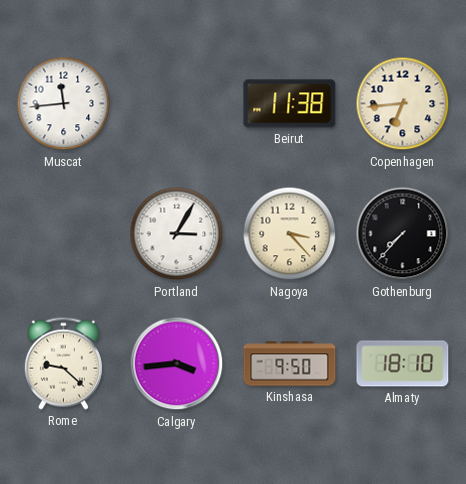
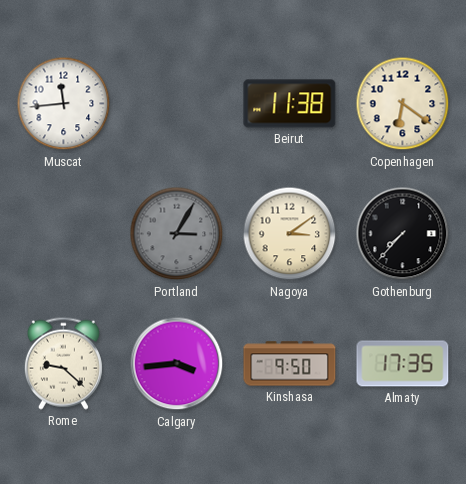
Copenhagen: 6:44 -> 6:21
Portland dial: white -> grey
Nagoya: 3:23 -> 3:09
Almaty: 18:10 -> 17:35
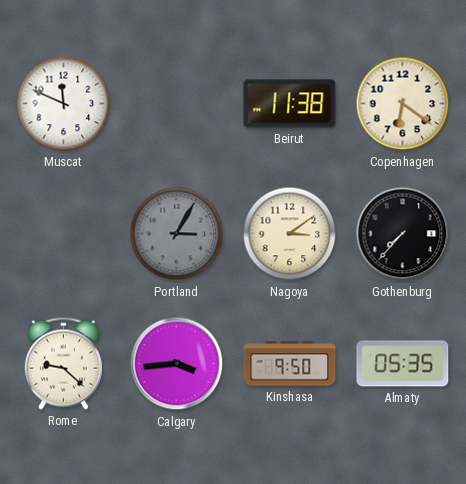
Muscat: 11:44 -> 11:49
Almaty: 17:35 -> 05:35
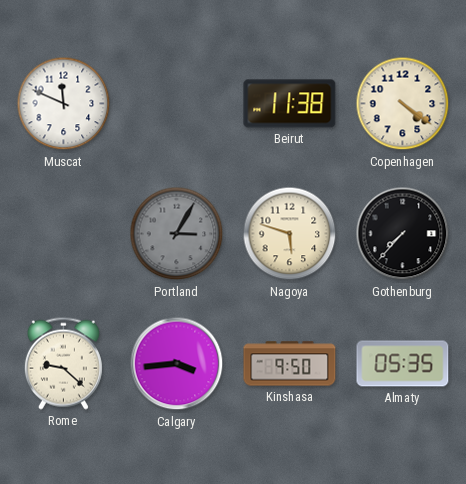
Copenhagen: 6:21 -> 4:21
Nagoya: 3:09 -> 5:48
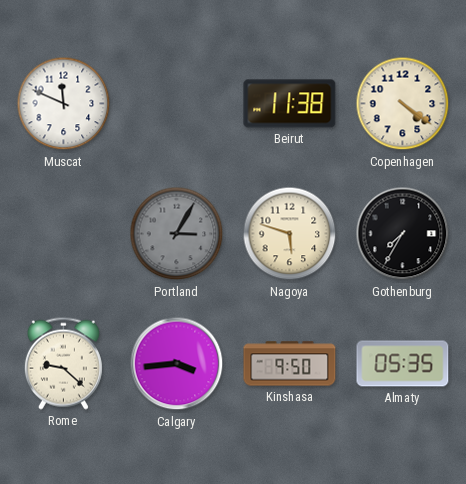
Gothenburg: 7:37 -> 7:35
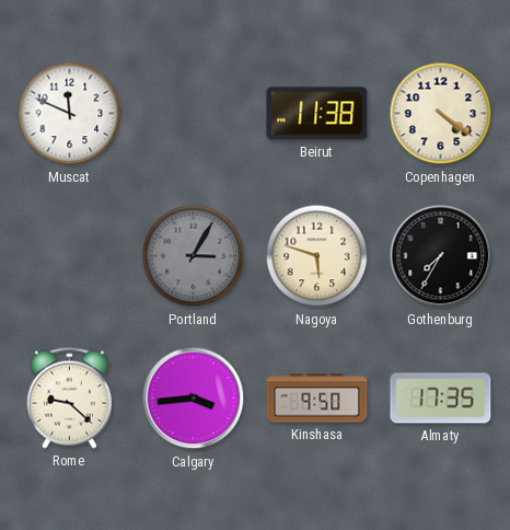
Almaty: 05:35 -> 17:35
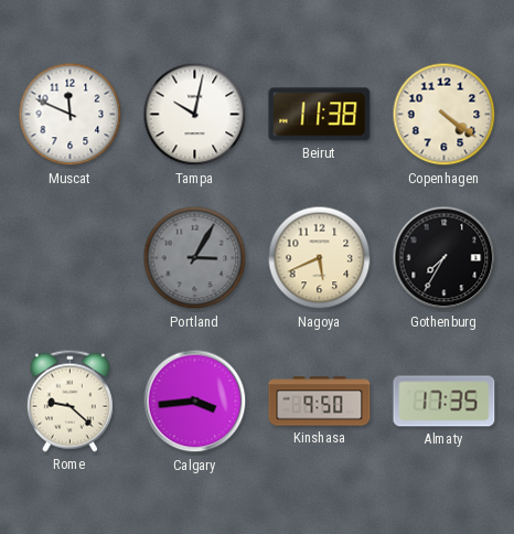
Tampa: none -> 10:02
Nagoya: 5:48 -> 5:41
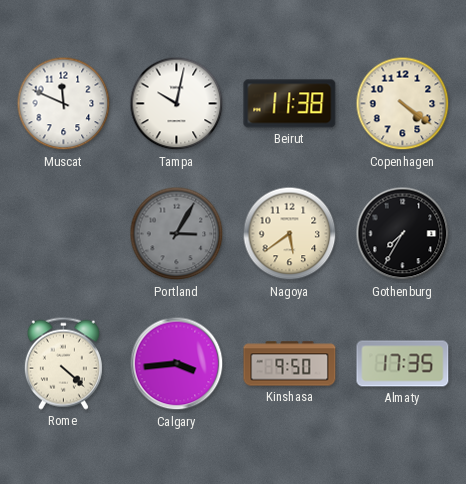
Nagoya: 5:41 -> 5:39
Rome: 9:22 -> 4:22
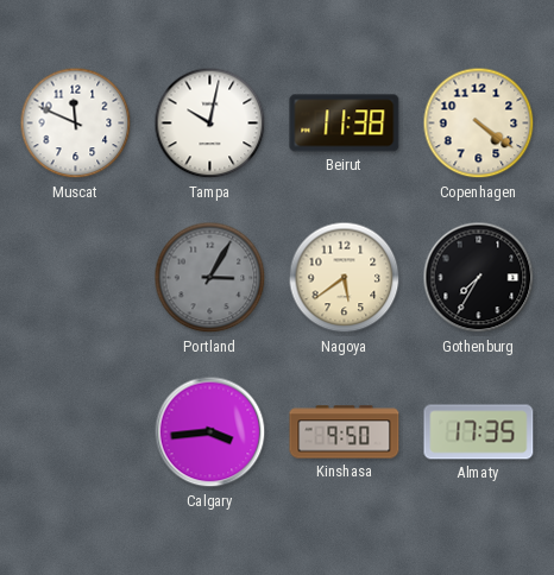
Rome: 4:22 -> none
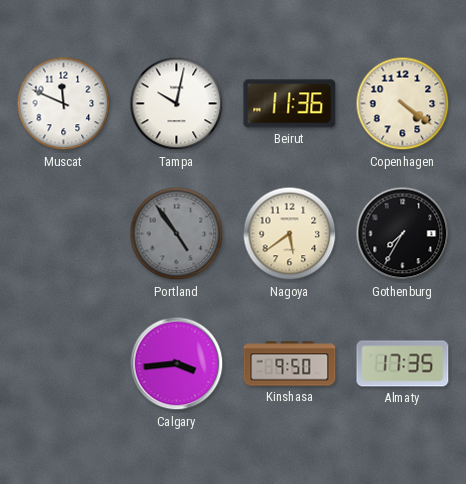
Beirut: 11:38 -> 11:36
Portland: 3:05 -> 4:54
